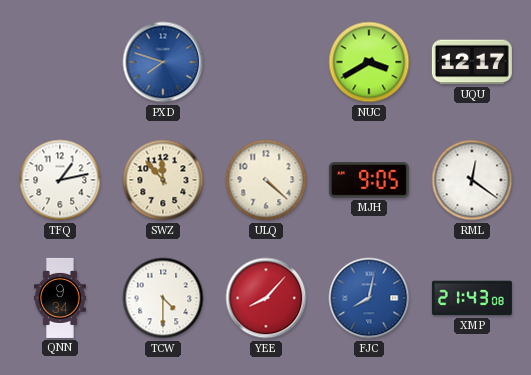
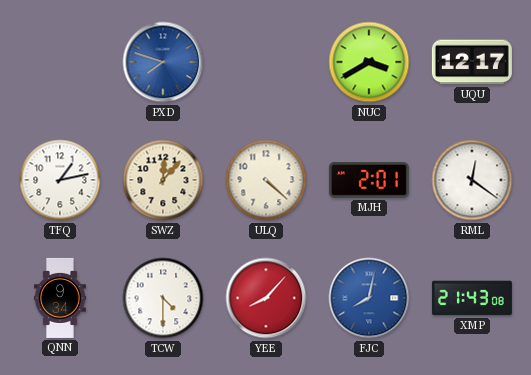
SWZ: 11:53 -> 12:07
MJH: 9:05 -> 2:01
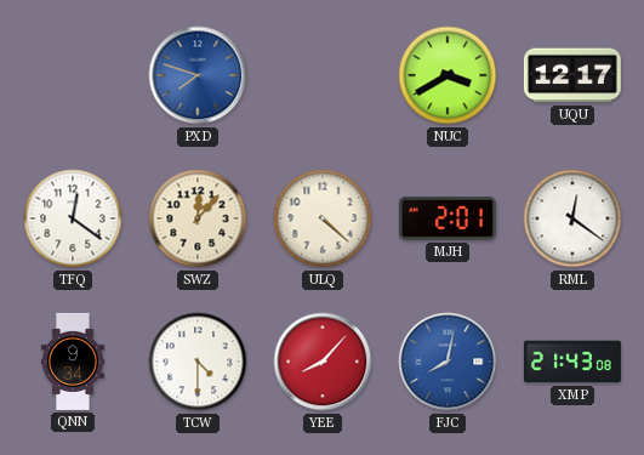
TFQ: 1:13 -> 12:21
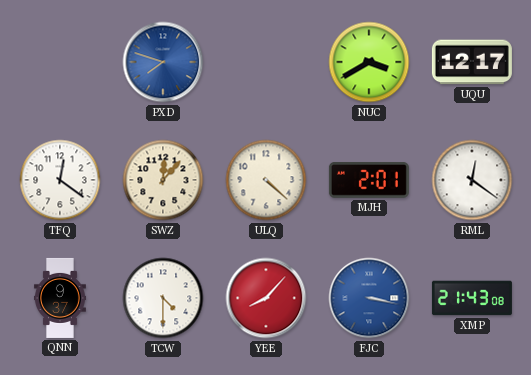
QNN: 9:34 -> 9:37
FJC: 8:02 -> 3:17
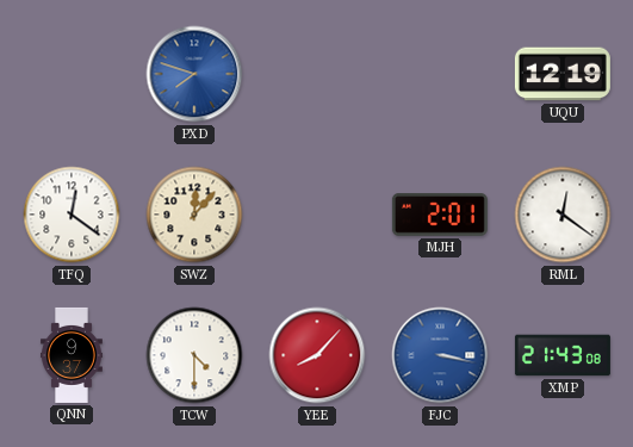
NUC: 3:40 -> none
UQU: 12:17 -> 12:19
ULQ: 4:22 -> none
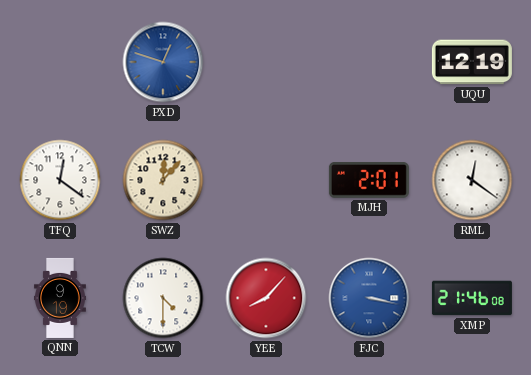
PXD: 7:48 -> 12:48
QNN: 9:37 -> 9:19
XMP: 21:43 -> 21:46
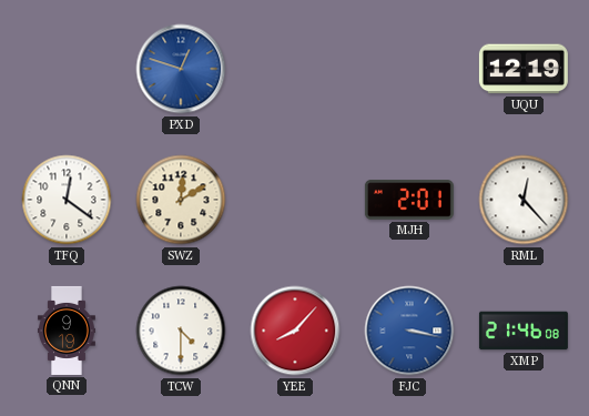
SWZ: 12:07 -> 12:10
RML: 12:21 -> 12:23
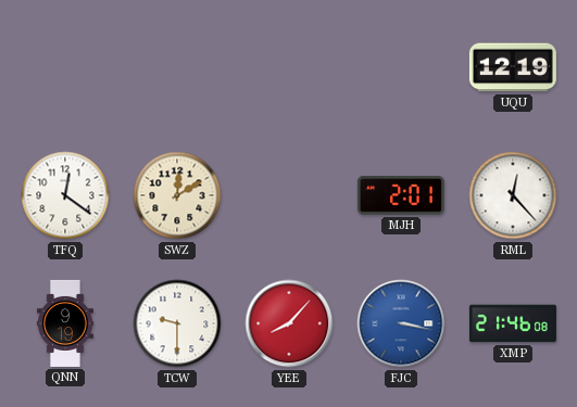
PXD: 12:48 -> none
TCW: 4:30 -> 9:30
